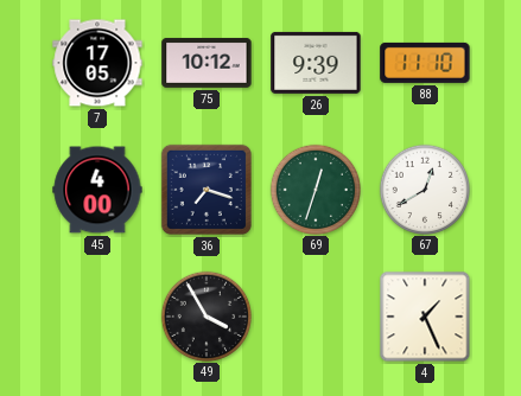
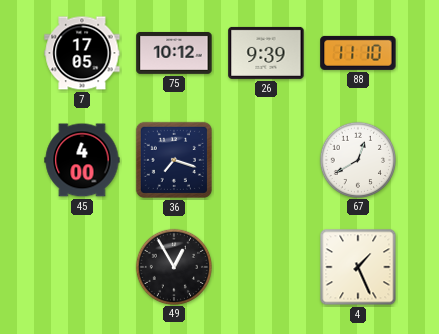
69: 12:33 -> none
49: 3:55 -> 12:55
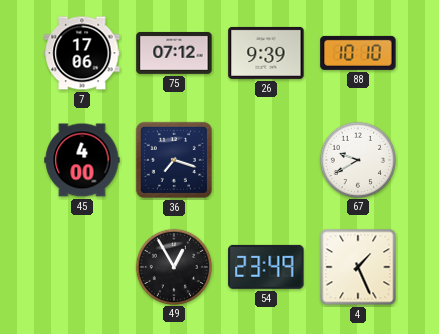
7: 17:05 -> 17:06
75: 10:12 -> 07:12
88: 11:10 -> 10:10
67: 12:40 -> 9:40
54: none -> 23:49
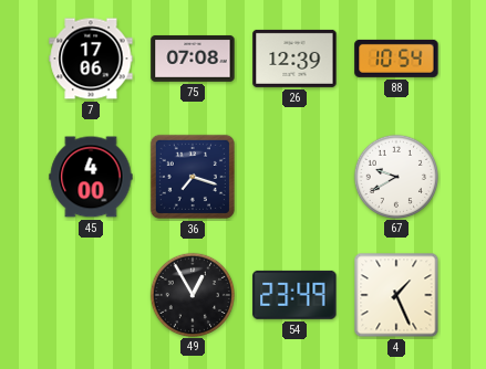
75: 07:12 -> 07:08
26: 9:39 -> 12:39
88: 10:10 -> 10:54
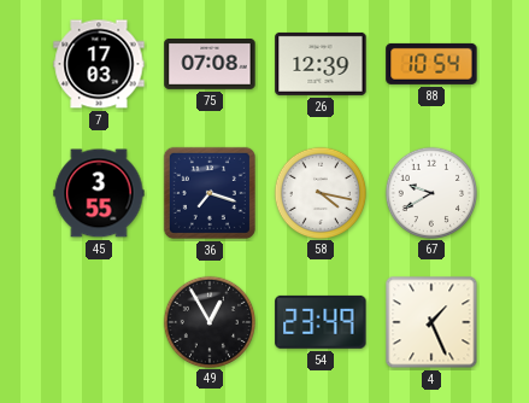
7: 17:06 -> 17:03
45: 4:00 -> 3:55
58: none -> 4:17
